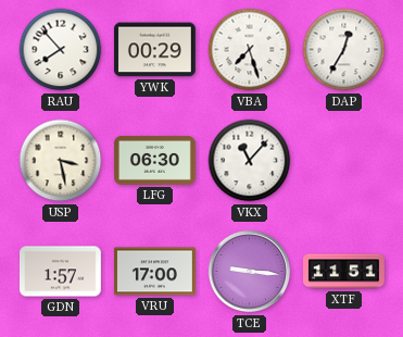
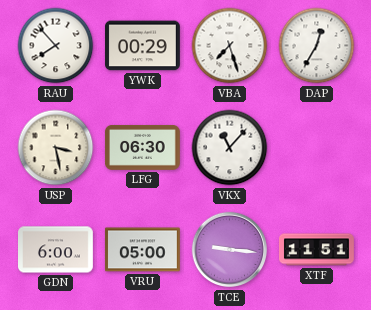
GDN: 1:57 -> 6:00
VRU: 17:00 -> 05:00
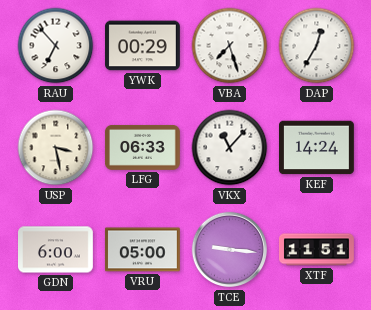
RAU: 7:53 -> 6:53
LFG: 06:30 -> 06:33
KEF: none -> 14:24
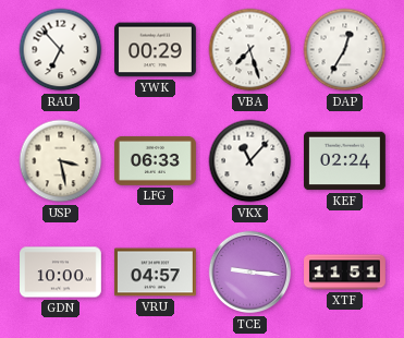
KEF: 14:24 -> 02:24
GDN: 6:00 -> 10:00
VRU: 05:00 -> 04:57
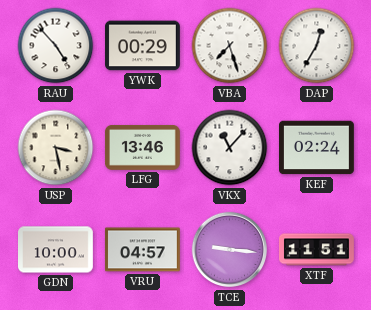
RAU: 6:53 -> 4:53
LFG: 06:33 -> 13:46
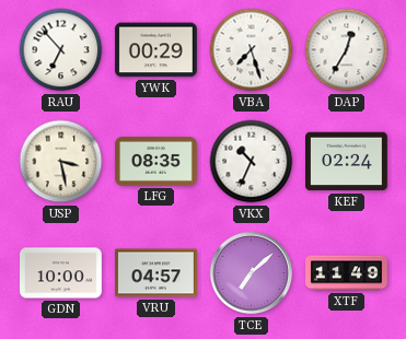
RAU: 4:53 -> 6:53
LFG: 13:46 -> 08:35
VKX: 11:07 -> 10:34
TCE: 9:16 -> 7:08
XTF: 11:51 -> 11:49
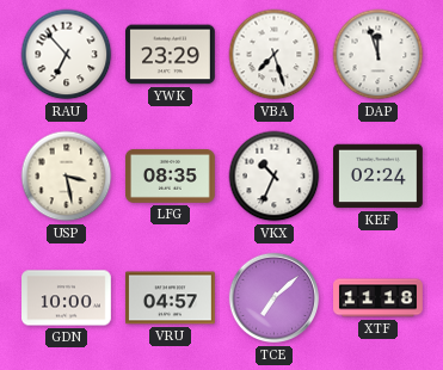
YWK: 00:29 -> 23:29
DAP: 12:35 -> 11:57
XTF: 11:49 -> 11:18
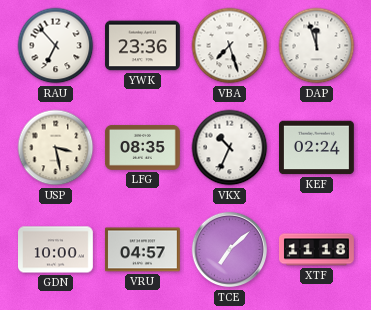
YWK: 23:29 -> 23:36
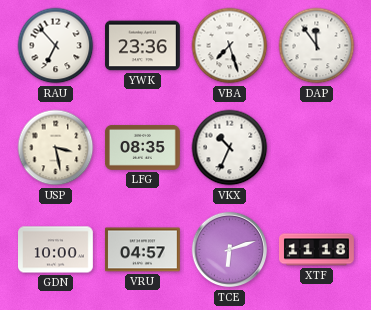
DAP: 11:57 -> 11:54
KEF: 02:24 -> none
TCE: 7:08 -> 6:12
